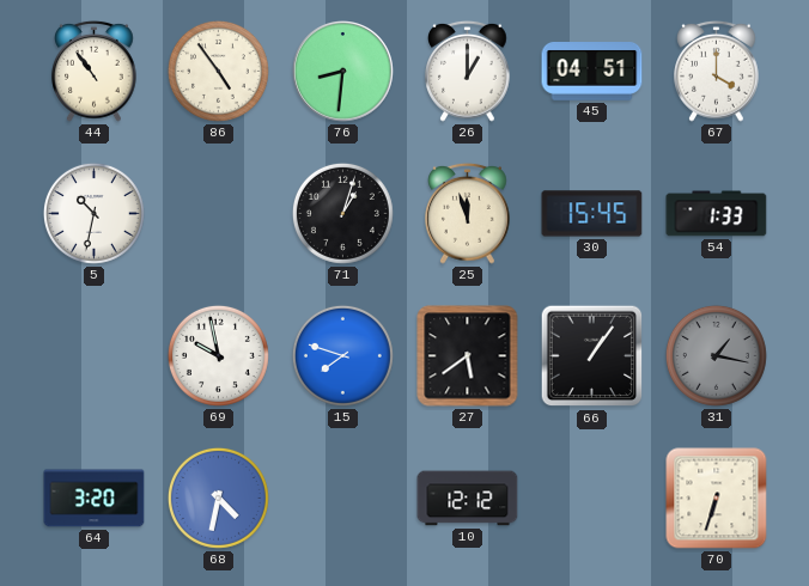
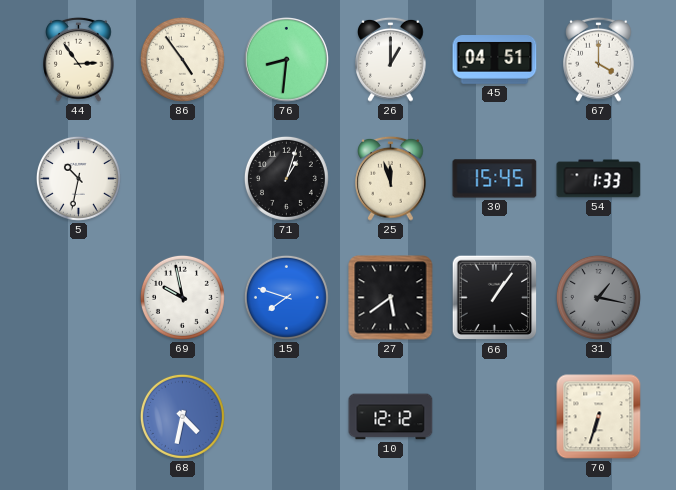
44: 10:54 -> 2:54
64: 3:20 -> none
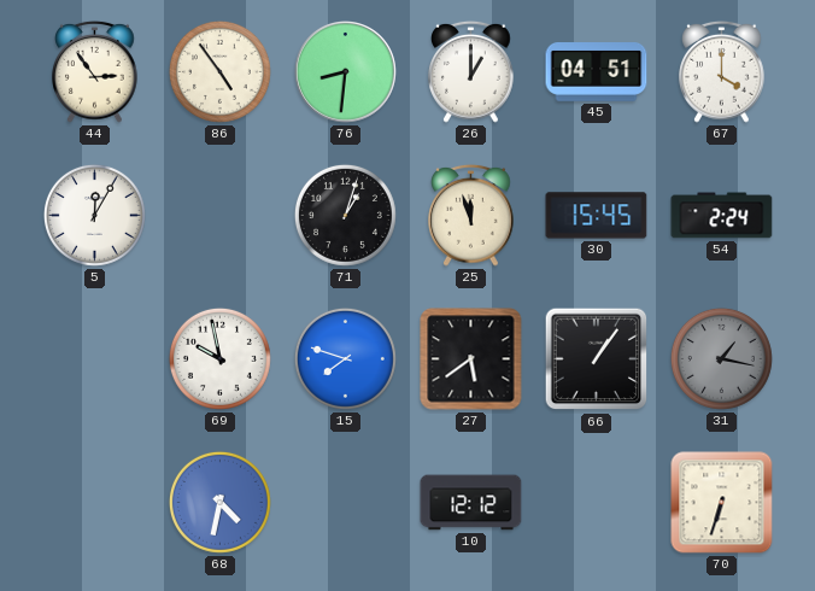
5: 10:32 -> 12:05
54: 1:33 -> 2:24
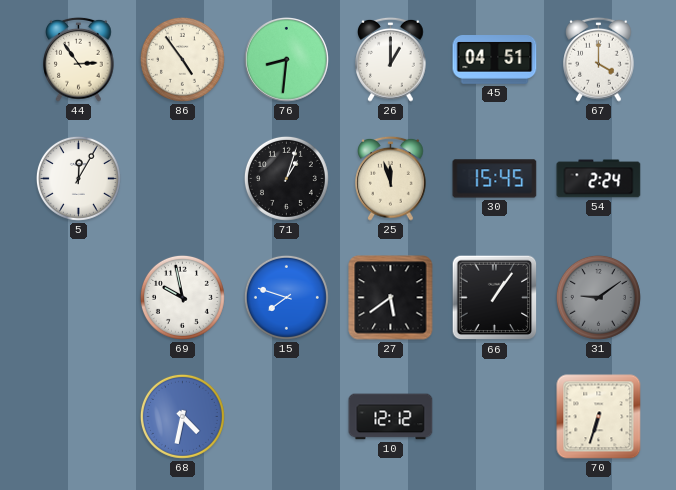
31: 1:17 -> 9:09
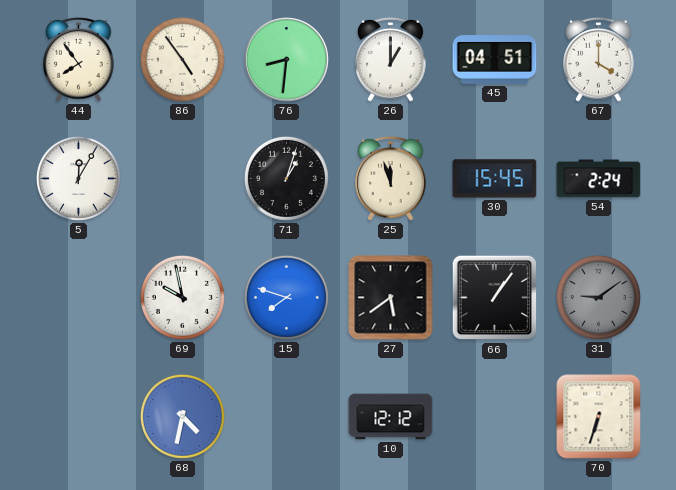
44: 2:54 -> 7:54
